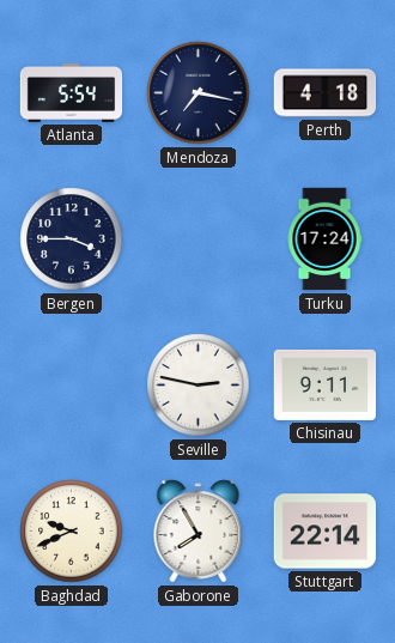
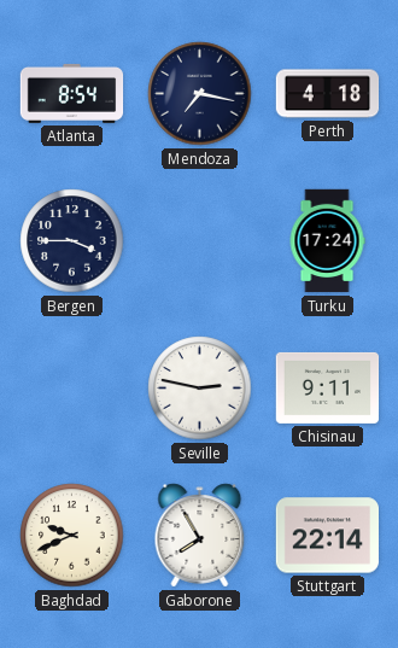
Atlanta: 5:54 -> 8:54
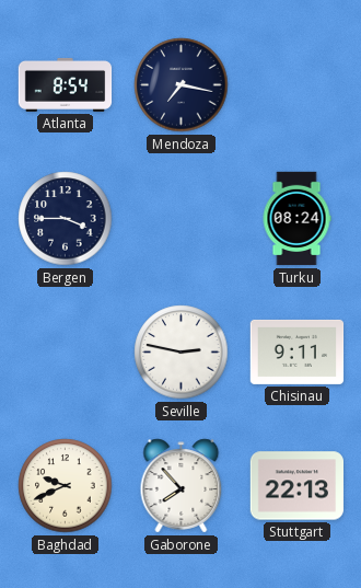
Perth: 4:18 -> none
Turku: 17:24 -> 08:24
Gaborone: 7:55 -> 7:53
Stuttgart: 22:14 -> 22:13
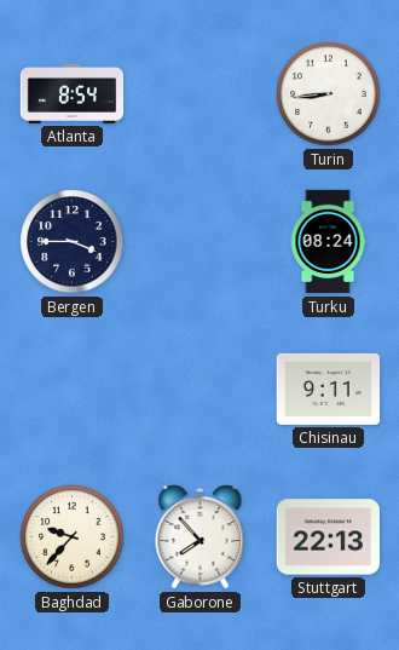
Mendoza: 7:17 -> none
Turin: none -> 8:44
Seville: 2:47 -> none
Baghdad: 9:41 -> 9:37
